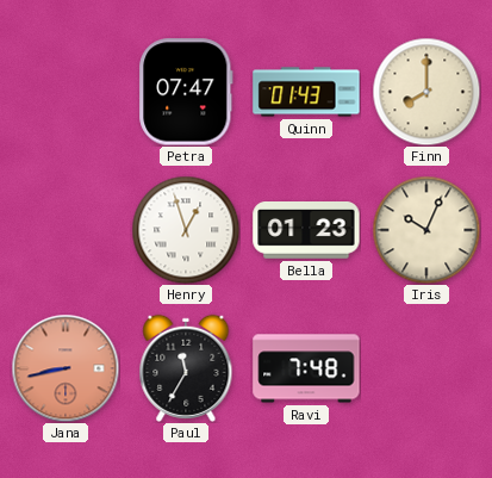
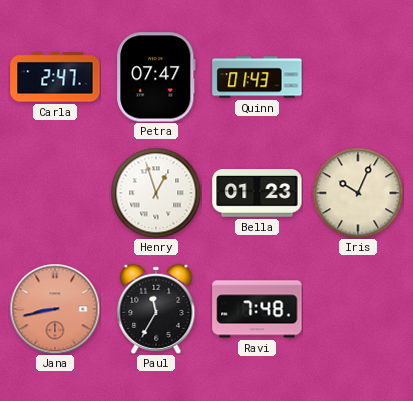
Carla: none -> 2:47
Finn: 8:00 -> none
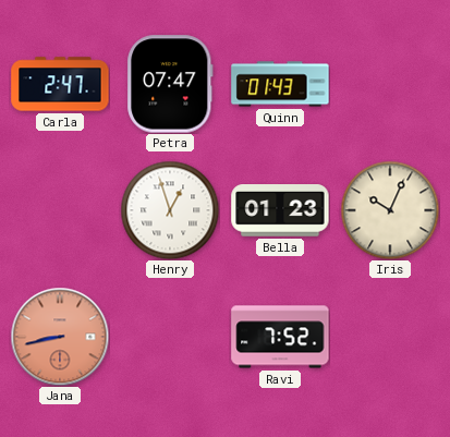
Paul: 11:35 -> none
Ravi: 7:48 -> 7:52
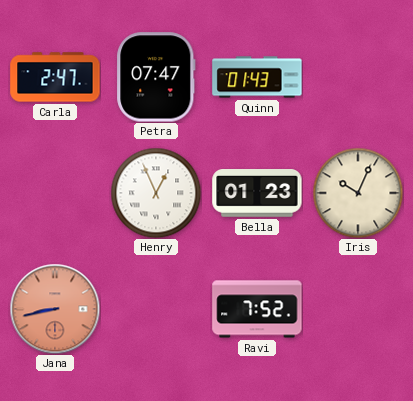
Henry: 12:57 -> 12:56
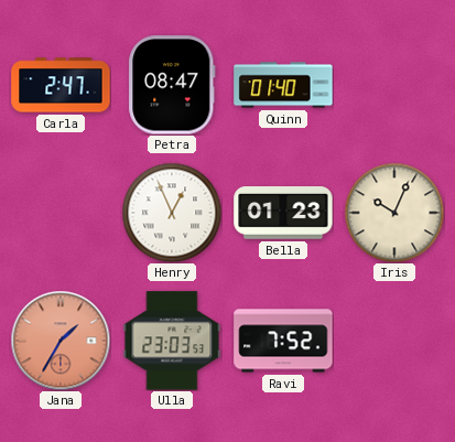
Petra: 07:47 -> 08:47
Quinn: 01:43 -> 01:40
Jana: 8:43 -> 1:35
Ulla: none -> 23:03
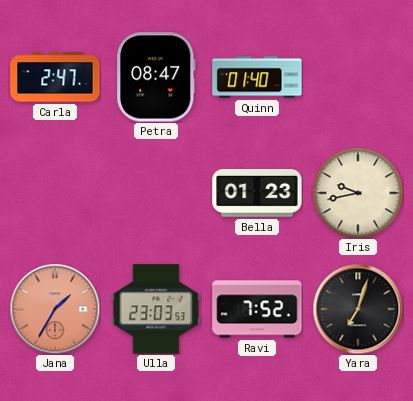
Henry: 12:56 -> none
Iris: 10:04 -> 9:43
Yara: none -> 7:03
